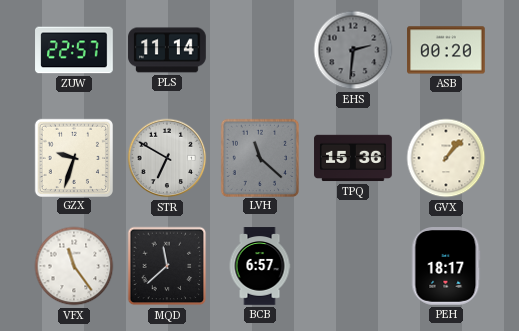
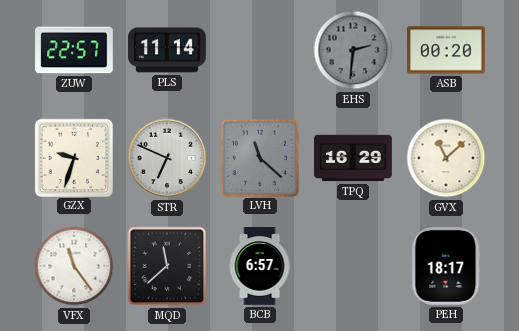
STR: 6:50 -> 6:49
TPQ: 15:36 -> 16:29
GVX: 1:07 -> 11:08
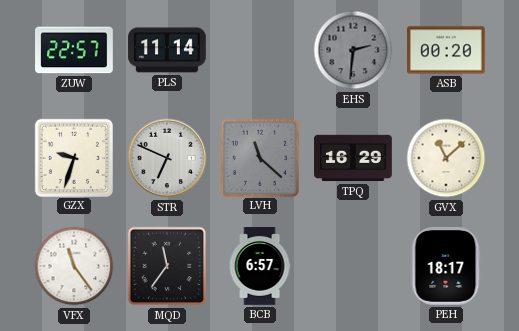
MQD: 11:38 -> 11:36
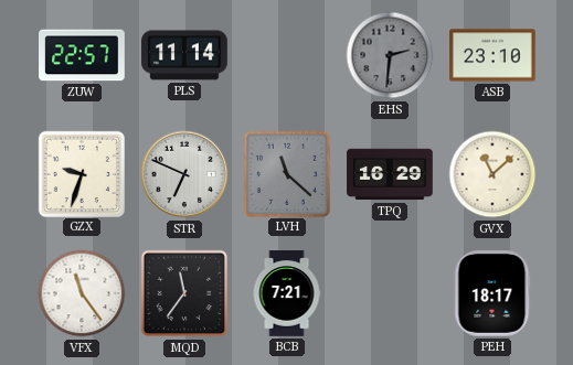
ASB: 00:20 -> 23:10
BCB: 6:57 -> 7:21
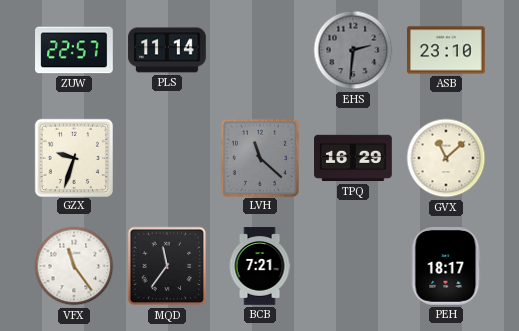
STR: 6:49 -> none
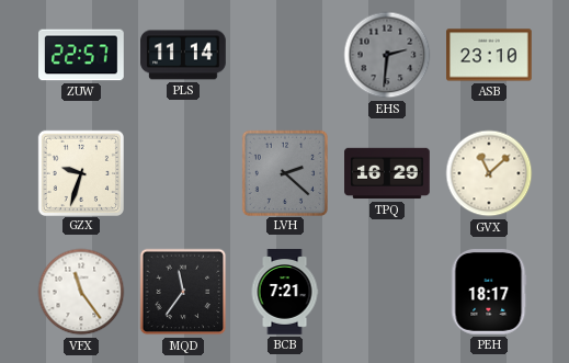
LVH: 11:22 -> 2:22
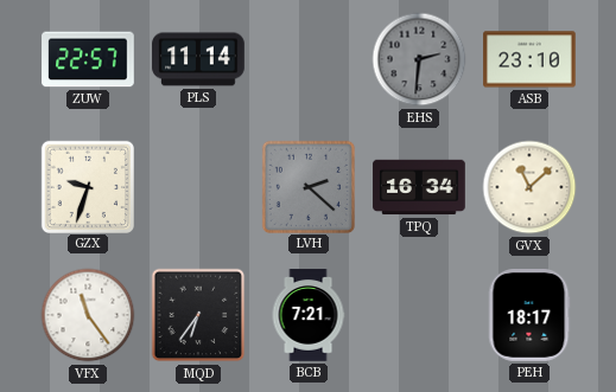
TPQ: 16:29 -> 16:34
MQD: 11:36 -> 6:36
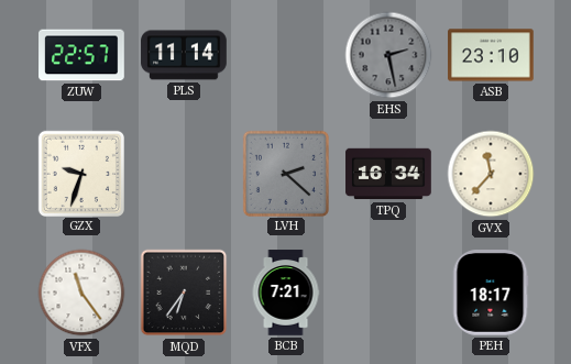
EHS: 2:31 -> 2:28
GVX: 11:08 -> 11:37
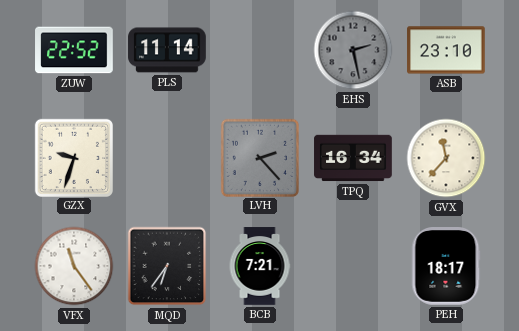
ZUW: 22:57 -> 22:52
LVH: 2:22 -> 2:23
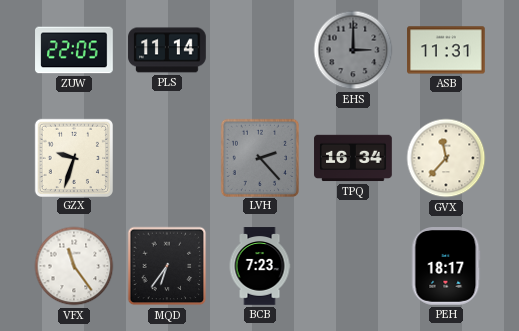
ZUW: 22:52 -> 22:05
EHS: 2:28 -> 3:00
ASB: 23:10 -> 11:31
BCB: 7:21 -> 7:23
